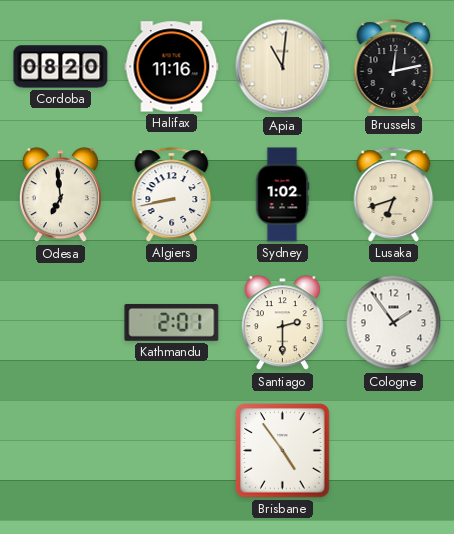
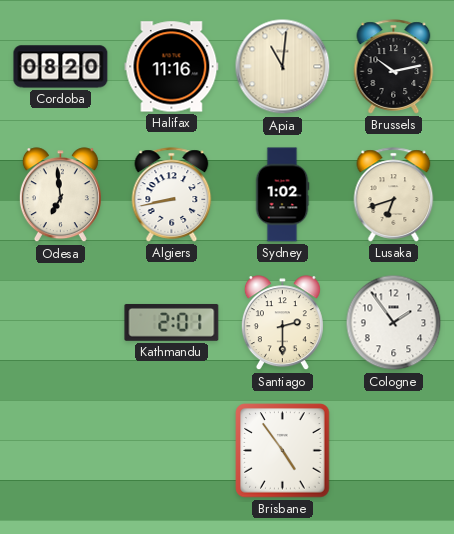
Brussels: 12:13 -> 10:13
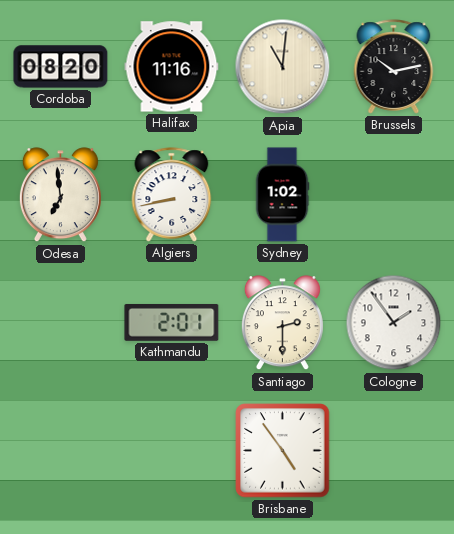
Lusaka: 6:42 -> none
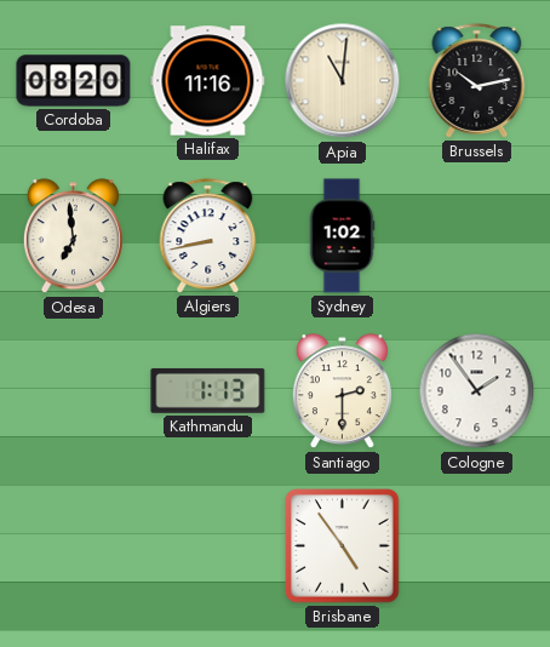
Kathmandu: 2:01 -> 1:13
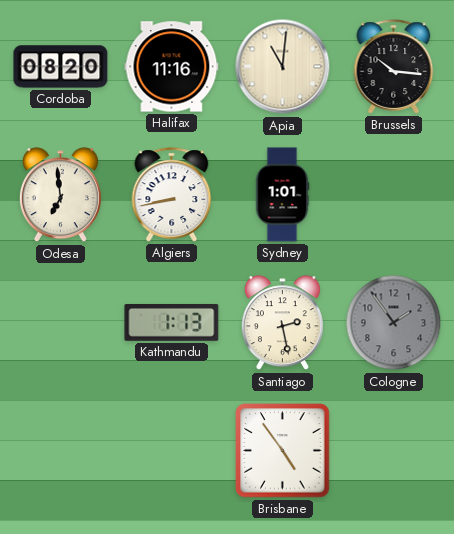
Brussels: 10:13 -> 10:16
Sydney: 1:02 -> 1:01
Santiago: 2:30 -> 2:28
Cologne dial: white -> grey
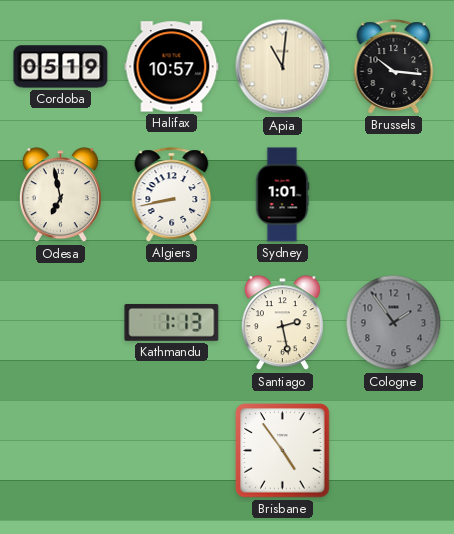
Cordoba: 08:20 -> 05:19
Halifax: 11:16 -> 10:57
Odesa: 6:59 -> 6:58
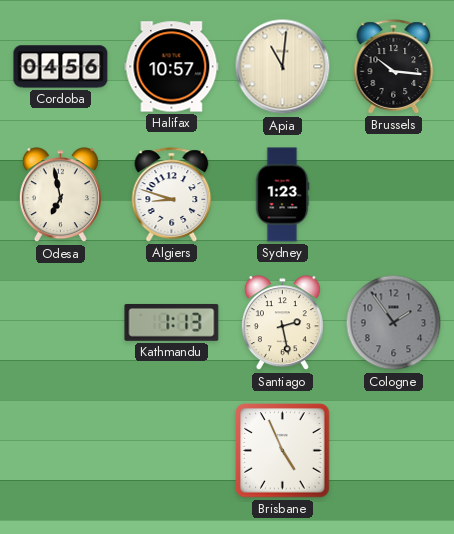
Cordoba: 05:19 -> 04:56
Algiers: 8:43 -> 8:48
Sydney: 1:01 -> 1:23
Brisbane: 4:54 -> 4:56
